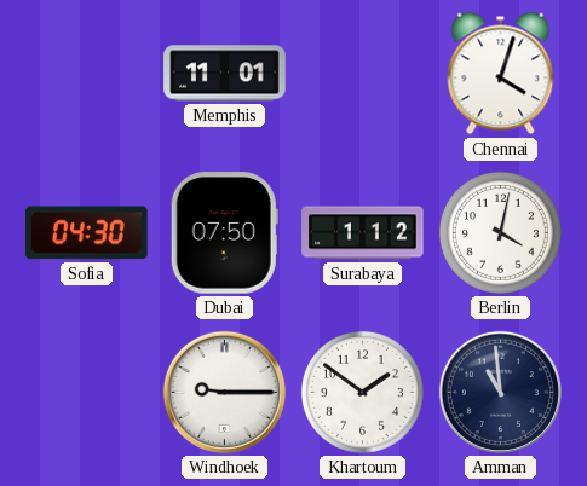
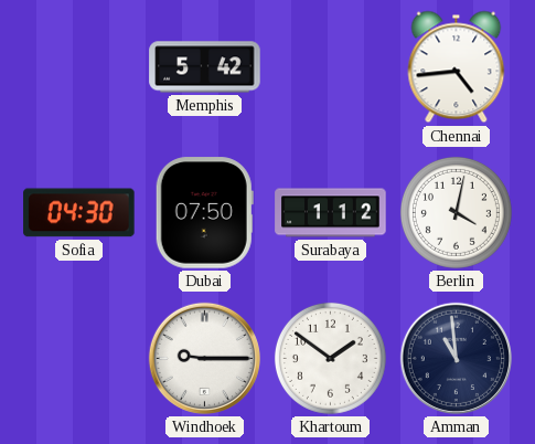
Memphis: 11:01 -> 5:42
Chennai: 4:03 -> 4:44
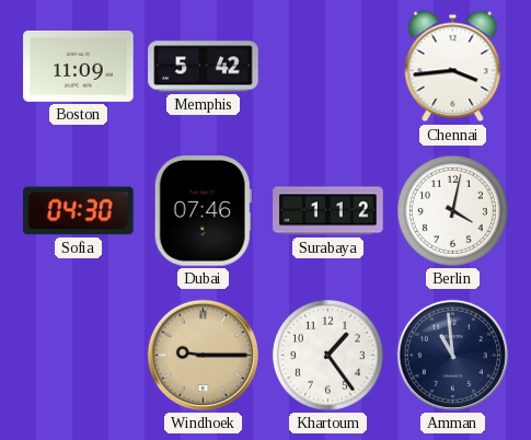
Boston: none -> 11:09
Chennai: 4:44 -> 3:44
Dubai: 07:50 -> 07:46
Windhoek dial: white -> champagne
Khartoum: 1:51 -> 1:24
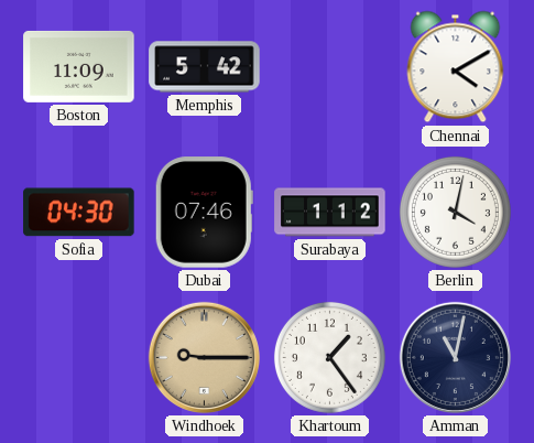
Chennai: 3:44 -> 4:10
Amman: 10:59 -> 11:02
